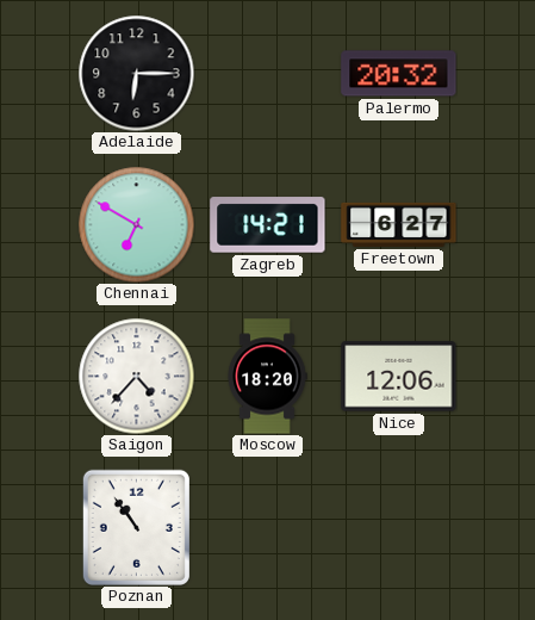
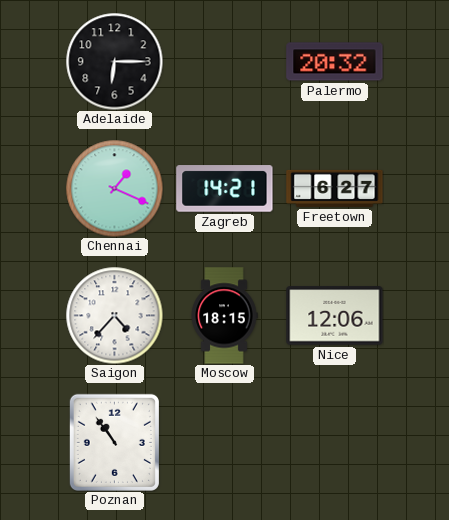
Chennai: 6:50 -> 1:19
Moscow: 18:20 -> 18:15
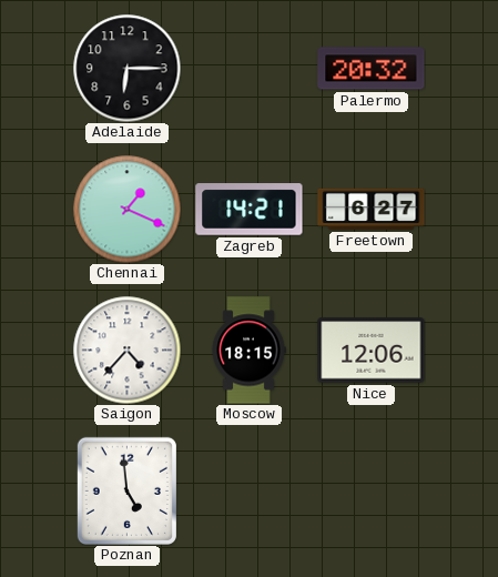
Poznan: 10:54 -> 4:59
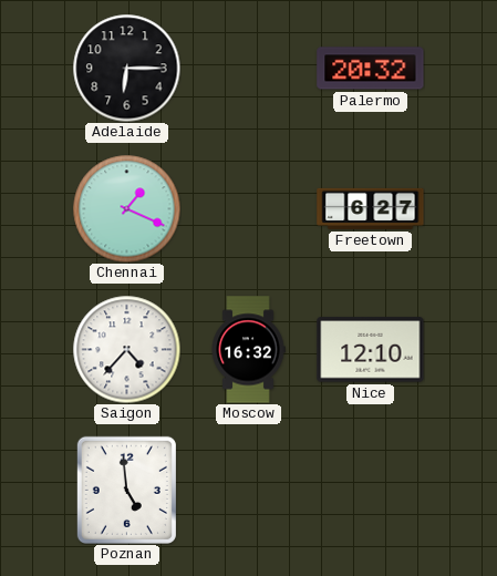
Zagreb: 14:21 -> none
Moscow: 18:15 -> 16:32
Nice: 12:06 -> 12:10
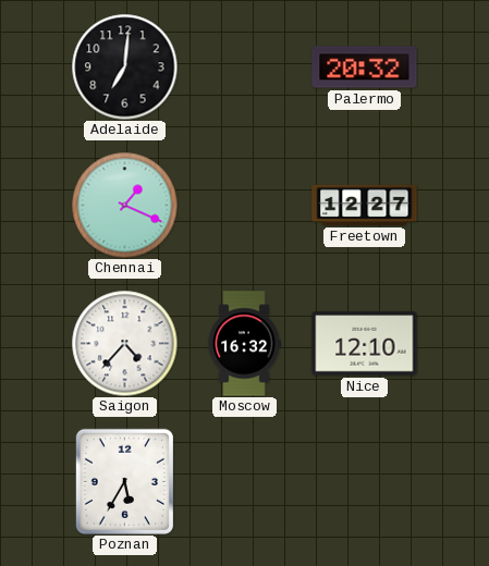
Adelaide: 6:15 -> 7:01
Freetown: 6:27 -> 12:27
Poznan: 4:59 -> 5:35
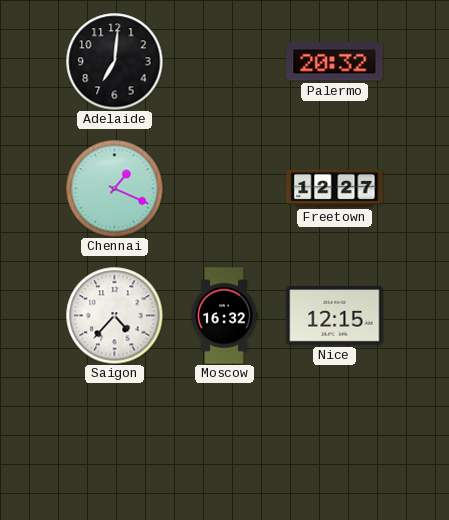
Nice: 12:10 -> 12:15
Poznan: 5:35 -> none
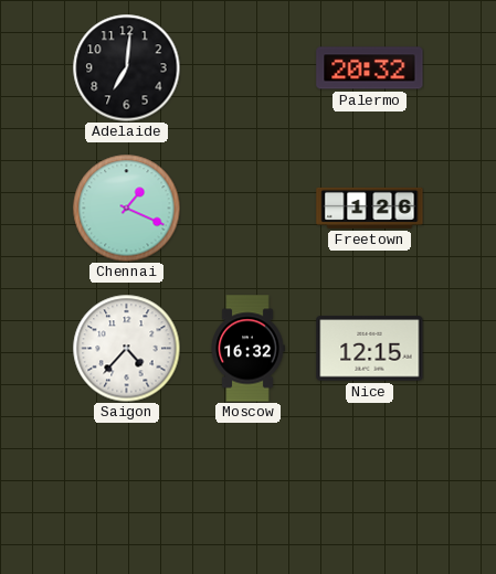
Freetown: 12:27 -> 1:26
